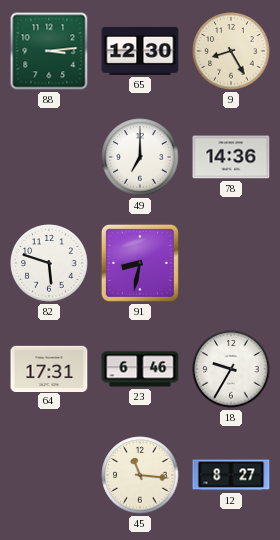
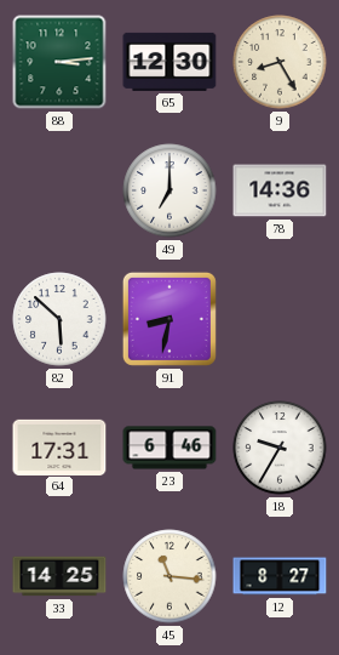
82: 5:48 -> 5:52
33: none -> 14:25
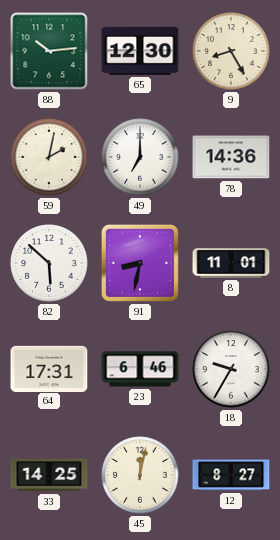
88: 3:14 -> 10:14
59: none -> 2:02
8: none -> 11:01
45: 11:16 -> 12:02
